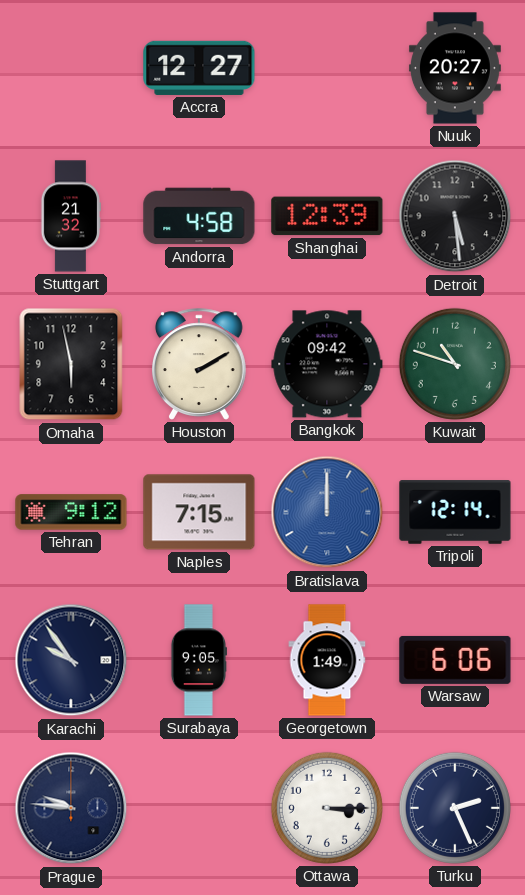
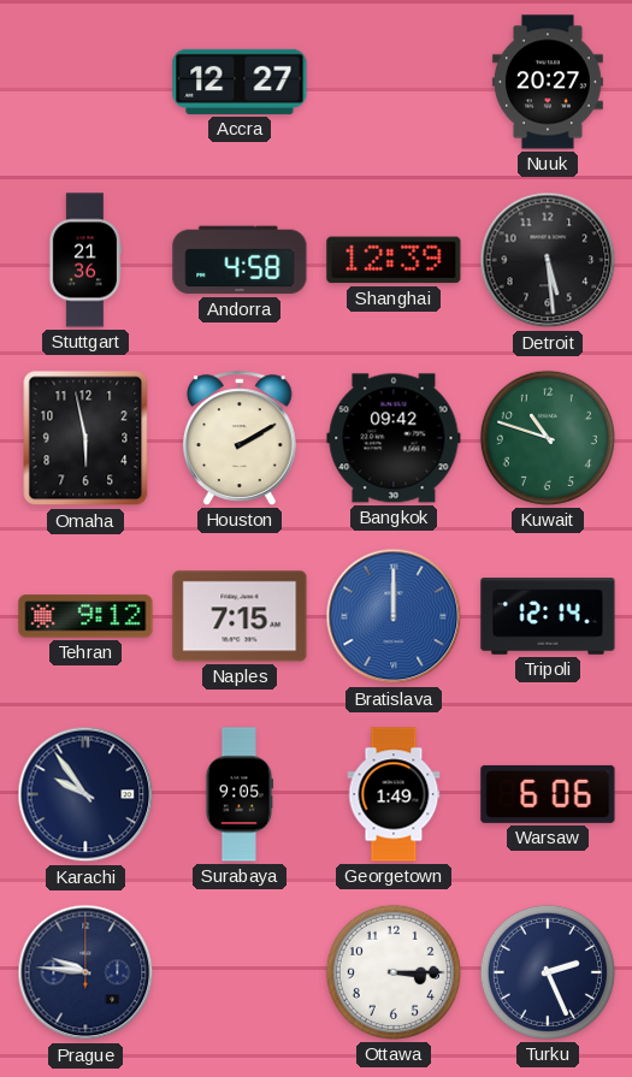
Stuttgart: 21:32 -> 21:36
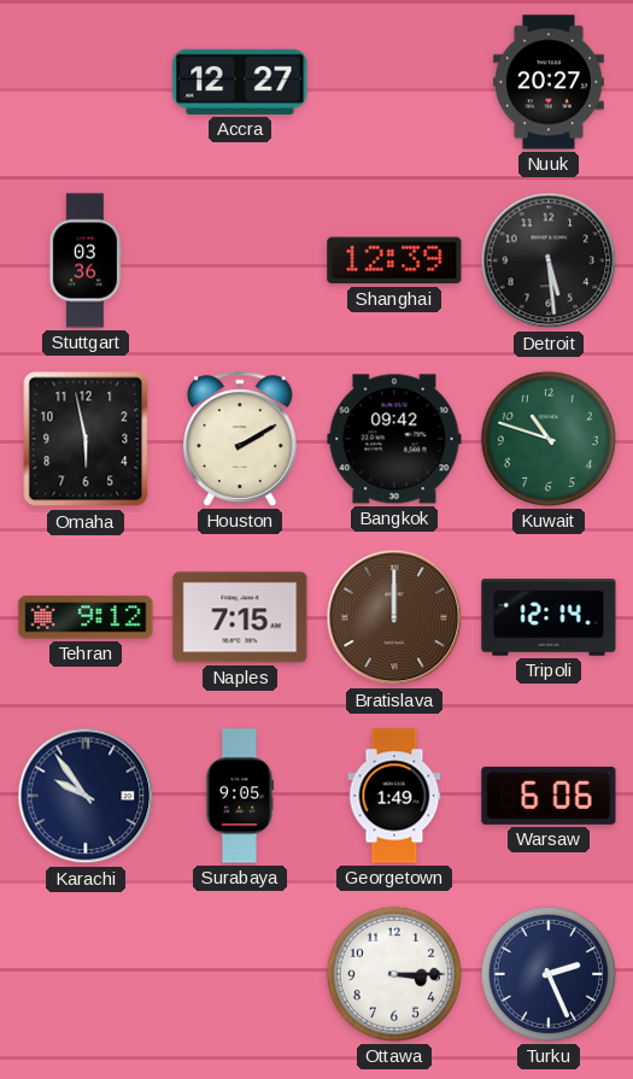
Stuttgart: 21:36 -> 03:36
Andorra: 4:58 -> none
Bratislava dial: blue -> brown
Prague: 9:46 -> none
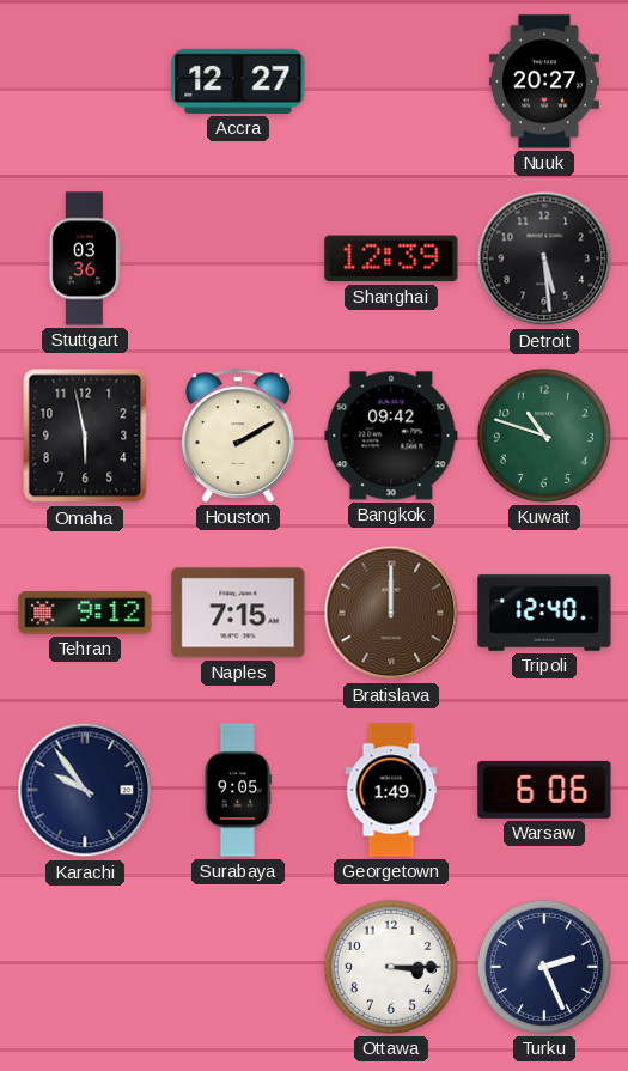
Tripoli: 12:14 -> 12:40
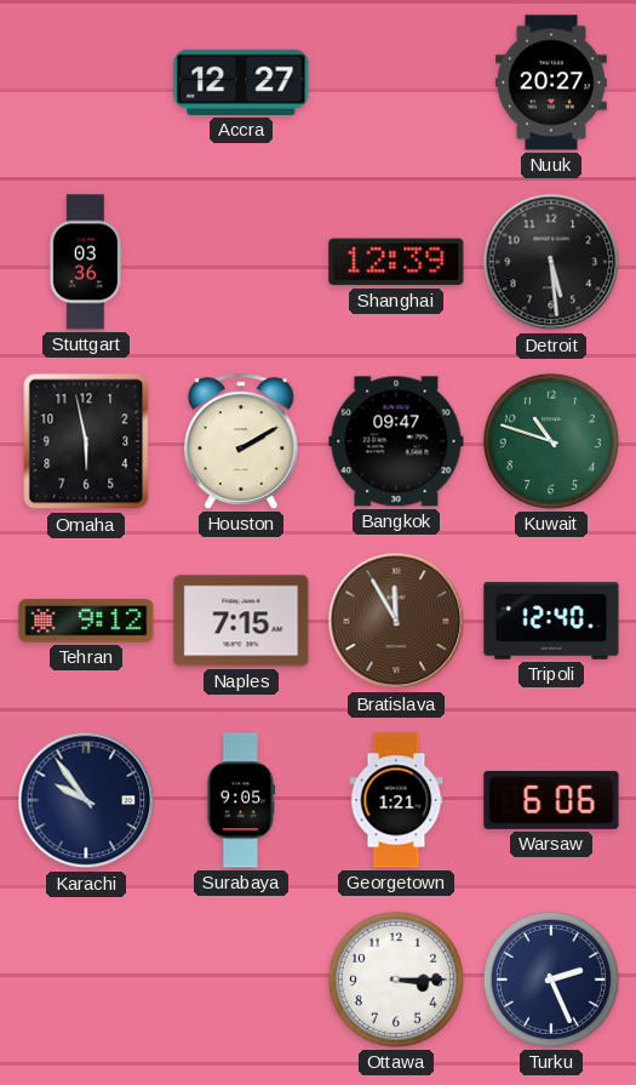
Bangkok: 09:42 -> 09:47
Bratislava: 12:00 -> 11:55
Georgetown: 1:49 -> 1:21
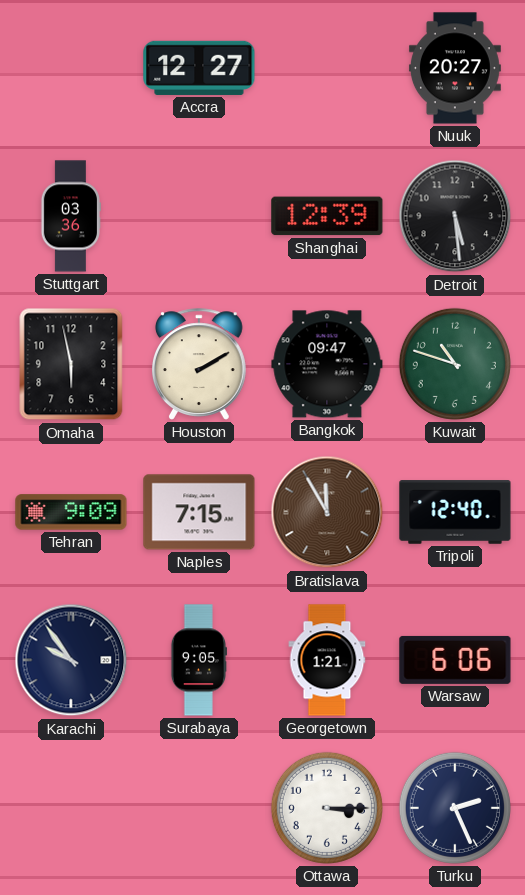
Tehran: 9:12 -> 9:09
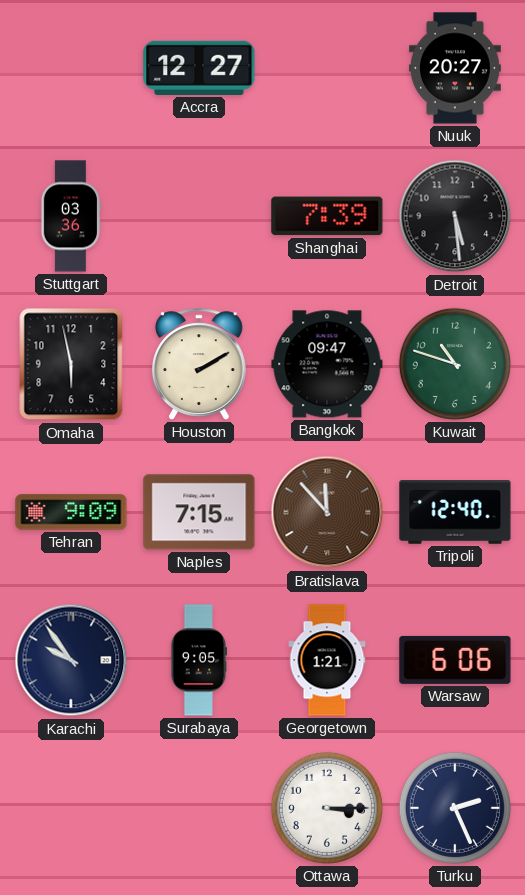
Shanghai: 12:39 -> 7:39
Bratislava: 11:55 -> 11:53
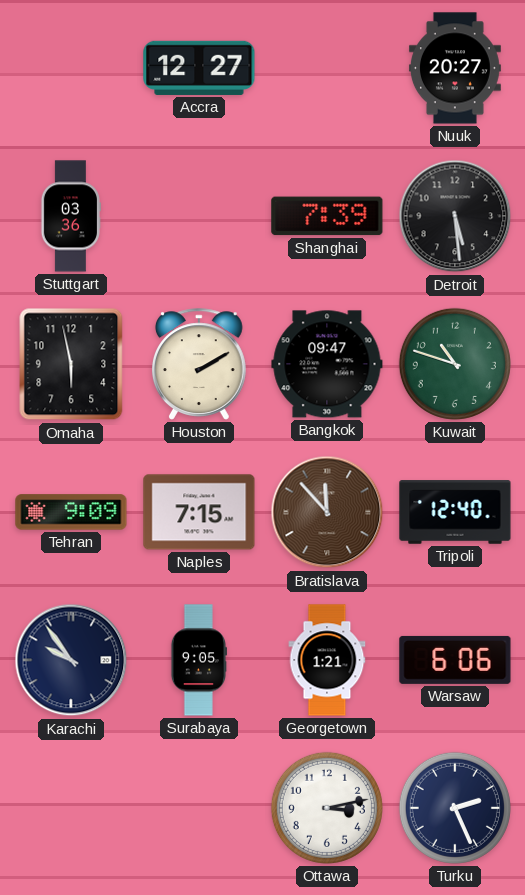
Ottawa: 3:15 -> 3:13
